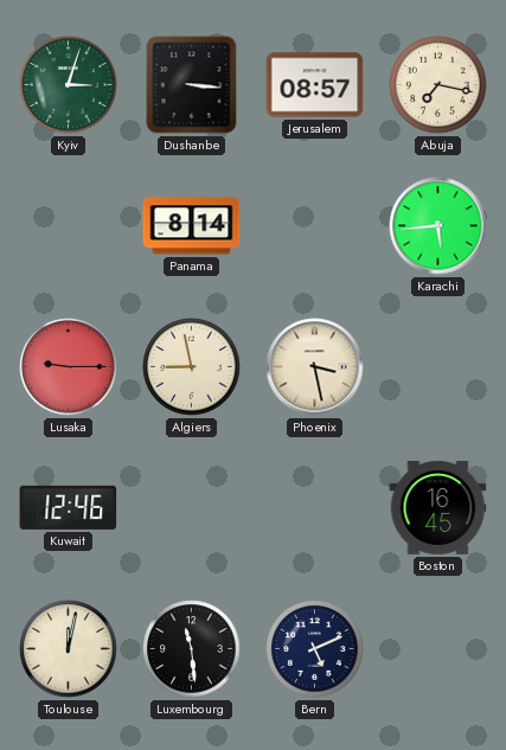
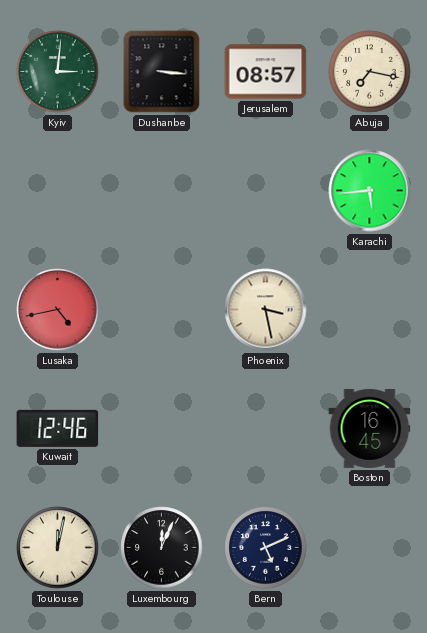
Kyiv: 3:03 -> 3:01
Panama: 8:14 -> none
Lusaka: 9:15 -> 4:43
Algiers: 8:58 -> none
Luxembourg: 11:29 -> 12:04
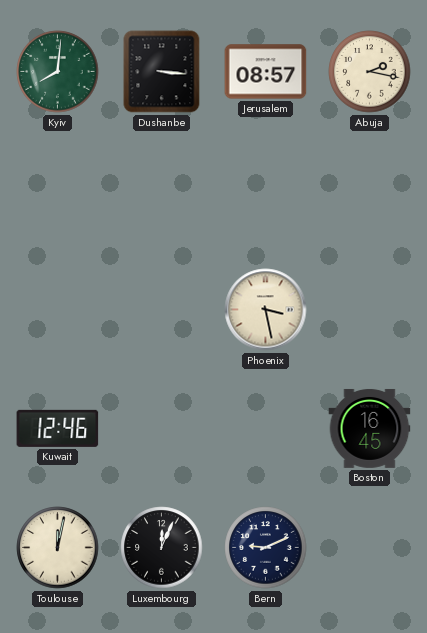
Kyiv: 3:01 -> 8:01
Abuja: 7:17 -> 2:17
Karachi: 5:44 -> none
Lusaka: 4:43 -> none
Bern: 5:11 -> 9:11
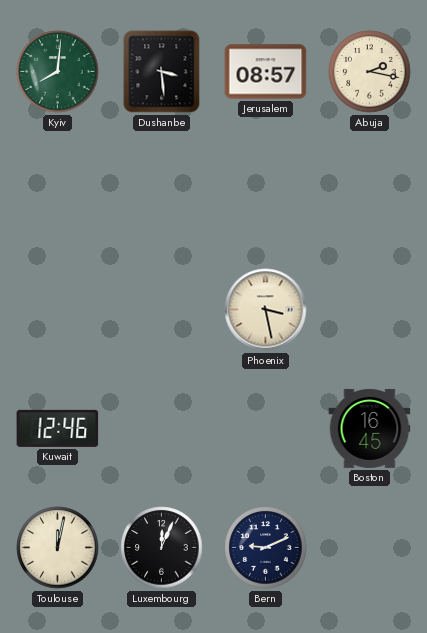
Dushanbe: 3:16 -> 3:29
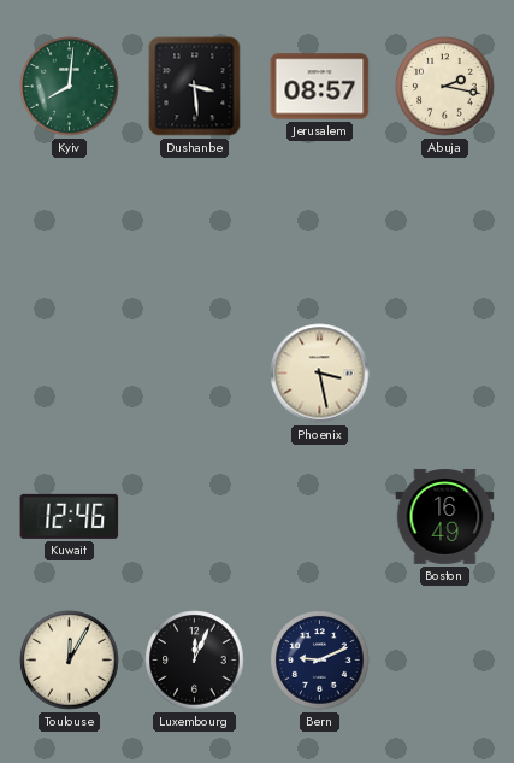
Boston: 16:45 -> 16:49
Toulouse: 12:02 -> 12:05
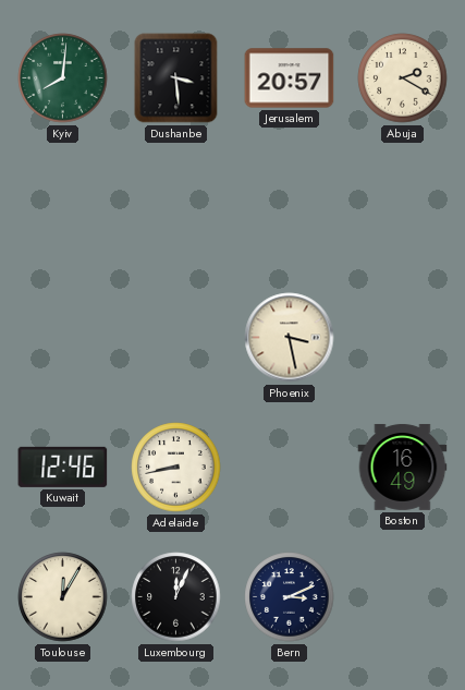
Jerusalem: 08:57 -> 20:57
Abuja: 2:17 -> 2:20
Adelaide: none -> 8:43
Bern: 9:11 -> 3:11
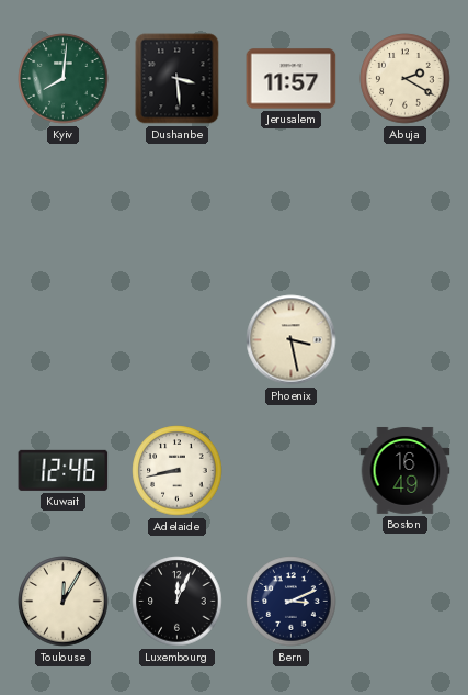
Jerusalem: 20:57 -> 11:57
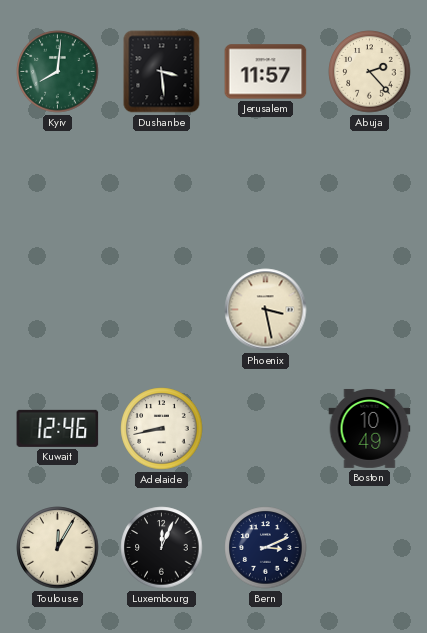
Abuja: 2:20 -> 2:23
Boston: 16:49 -> 10:49
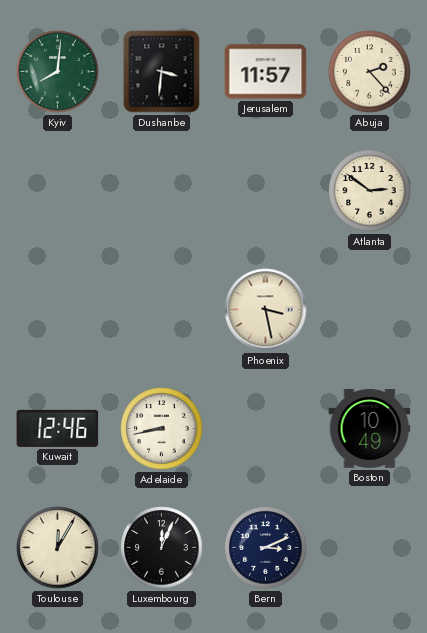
Dushanbe: 3:29 -> 3:31
Atlanta: none -> 2:51
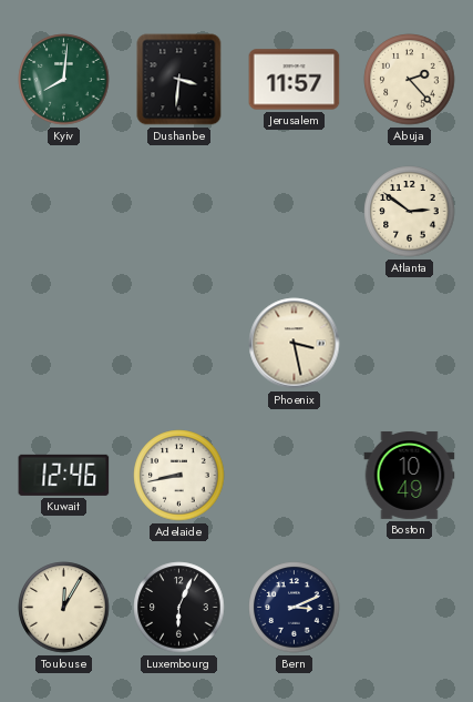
Luxembourg: 12:04 -> 6:04
